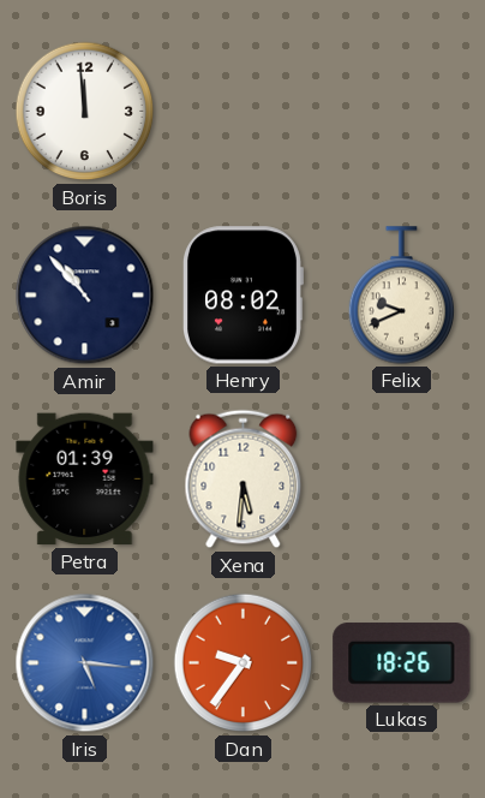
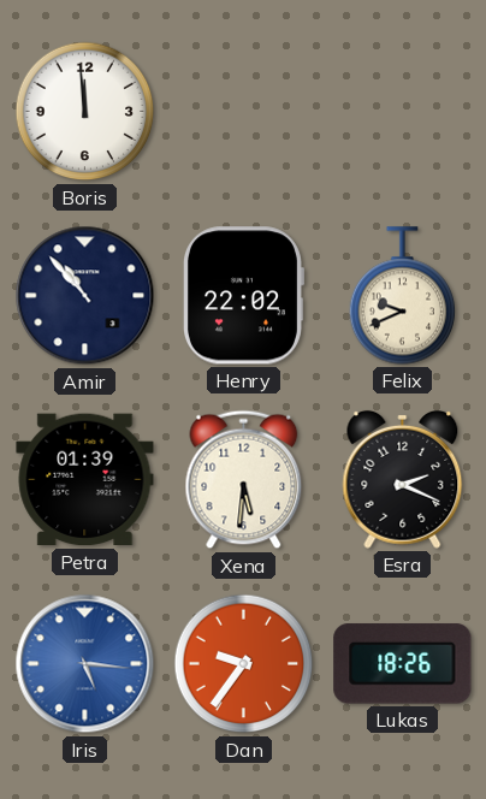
Henry: 08:02 -> 22:02
Esra: none -> 2:19
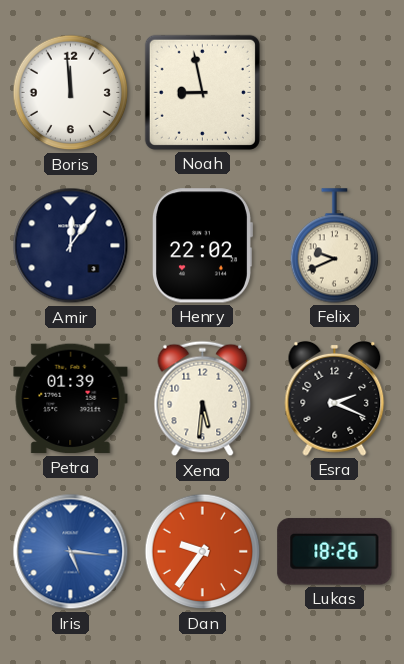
Noah: none -> 8:58
Amir: 10:53 -> 12:06
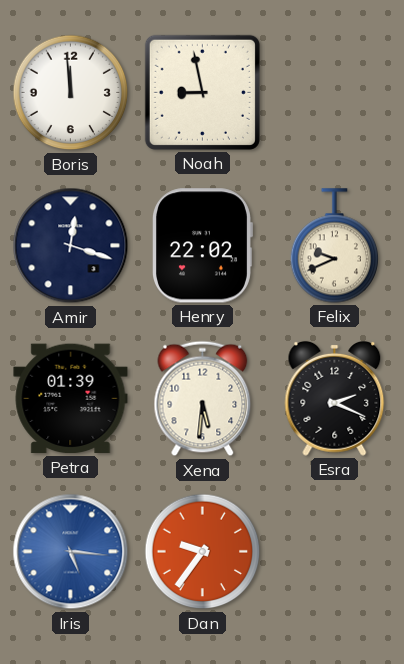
Amir: 12:06 -> 12:18
Lukas: 18:26 -> none
